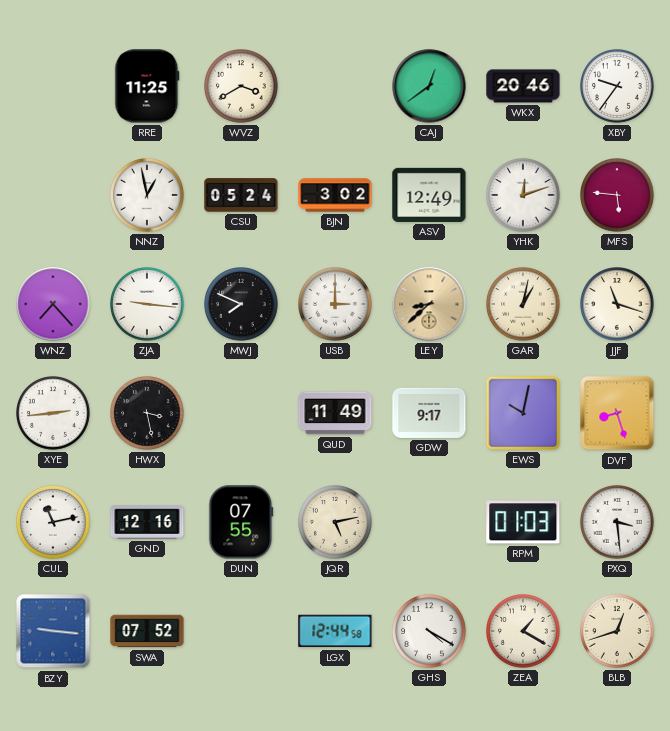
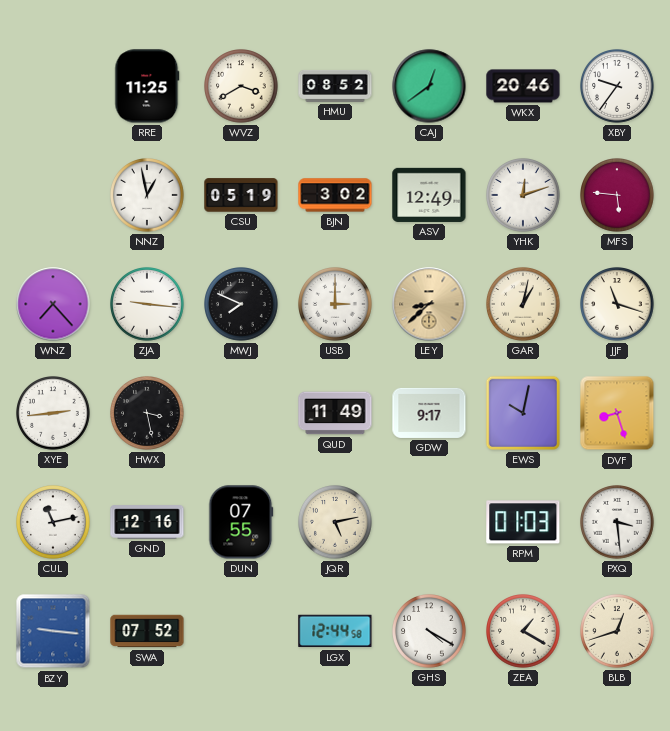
HMU: none -> 08:52
CSU: 05:24 -> 05:19
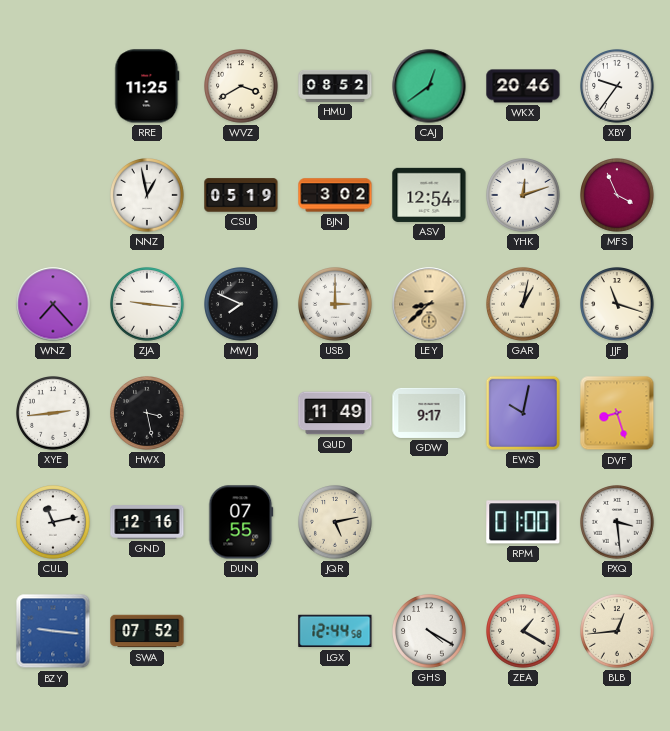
ASV: 12:49 -> 12:54
MFS: 5:46 -> 3:56
RPM: 01:03 -> 01:00
BLB: 12:42 -> 12:44
